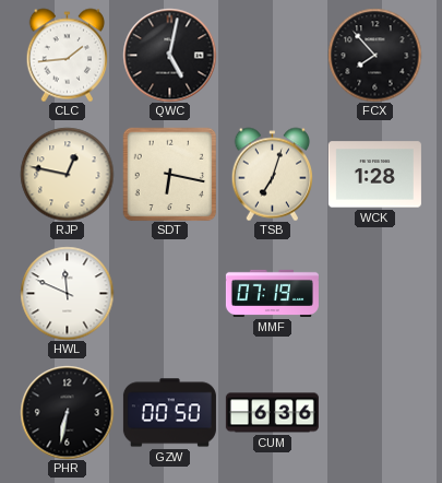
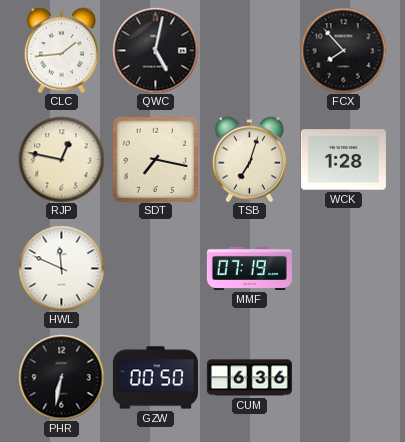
SDT: 6:17 -> 7:17
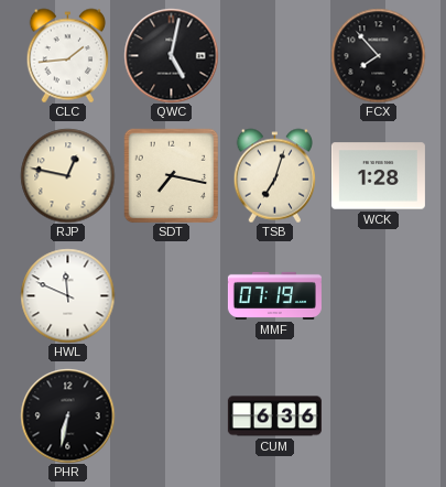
GZW: 00:50 -> none
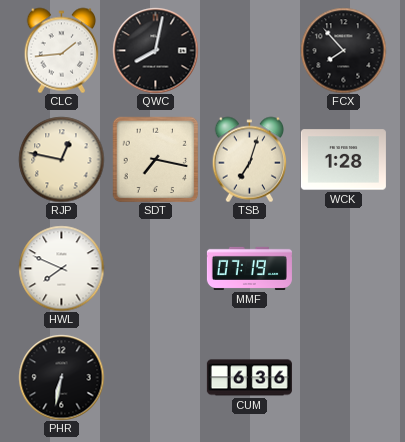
QWC: 5:02 -> 8:02
HWL: 11:49 -> 7:49
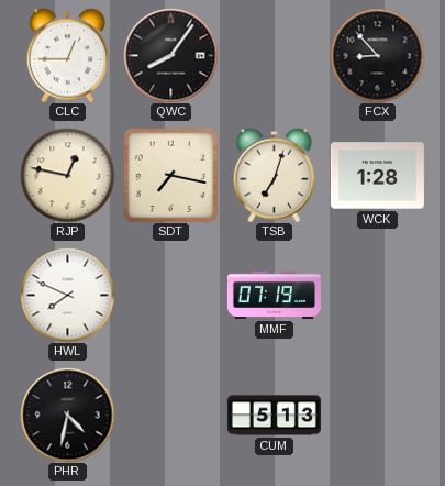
CLC: 1:44 -> 12:45
QWC: 8:02 -> 8:06
FCX: 7:53 -> 8:53
PHR: 6:32 -> 4:32
CUM: 6:36 -> 5:13
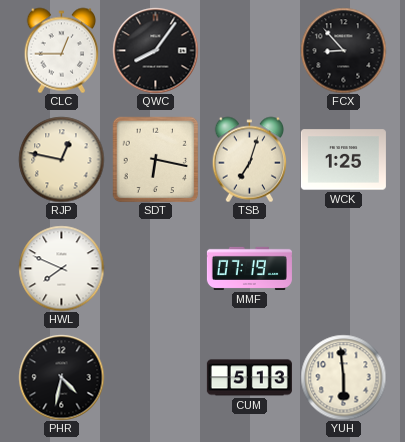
SDT: 7:17 -> 6:17
WCK: 1:28 -> 1:25
YUH: none -> 5:59
